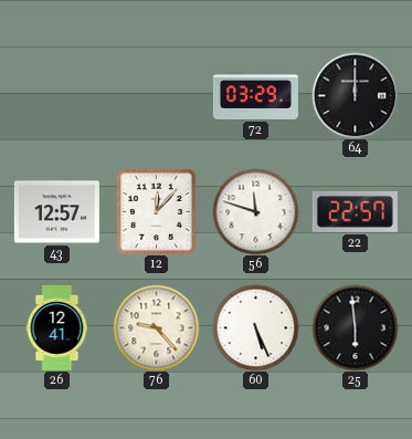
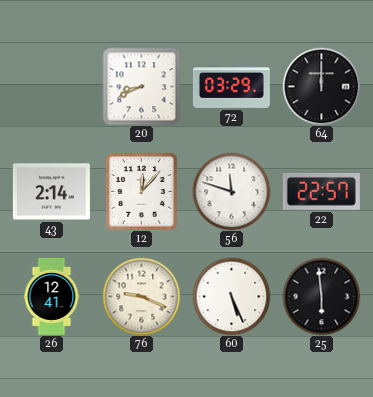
20: none -> 8:41
43: 12:57 -> 2:14
76: 9:23 -> 9:19
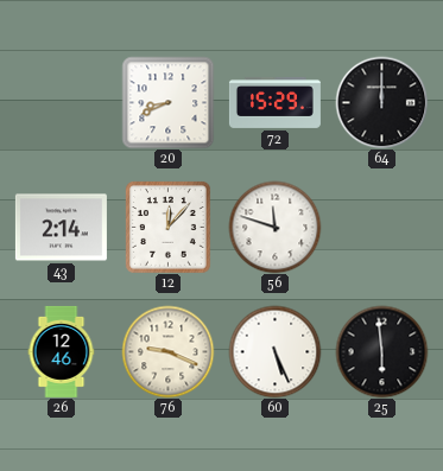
72: 03:29 -> 15:29
22: 22:57 -> none
26: 12:41 -> 12:46
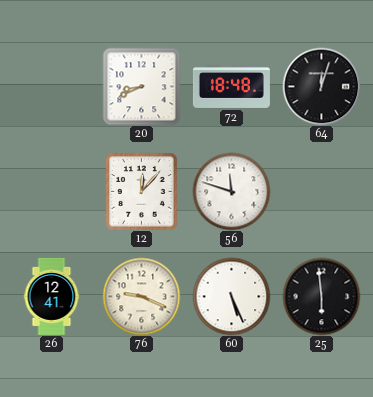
72: 15:29 -> 18:48
64: 12:00 -> 12:03
43: 2:14 -> none
26: 12:46 -> 12:41
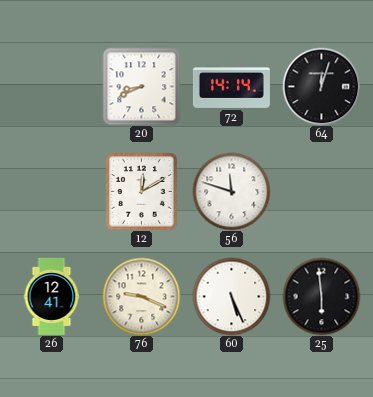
72: 18:48 -> 14:14
12: 12:07 -> 12:10
